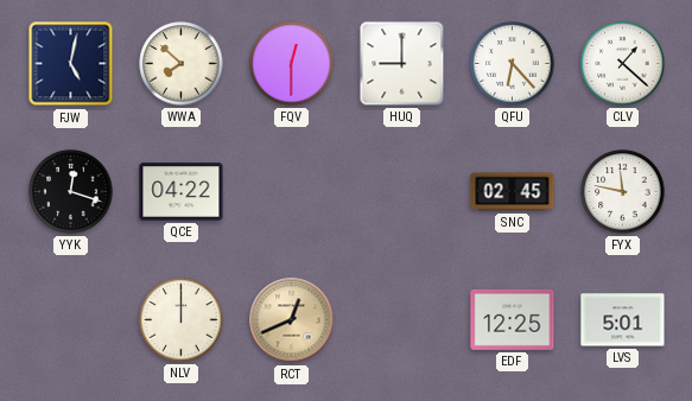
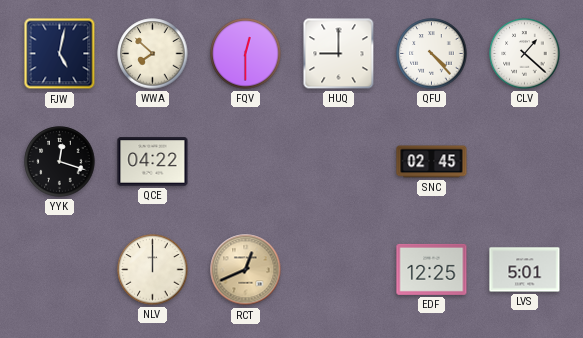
QFU: 6:23 -> 4:23
FYX: 11:47 -> none
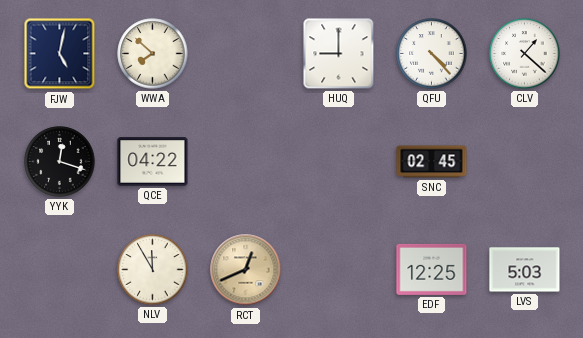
FQV: 12:30 -> none
NLV: 12:00 -> 11:55
LVS: 5:01 -> 5:03
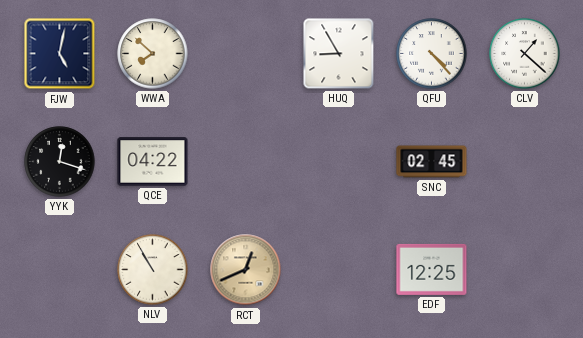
HUQ: 9:00 -> 8:55
NLV: 11:55 -> 10:55
LVS: 5:03 -> none
